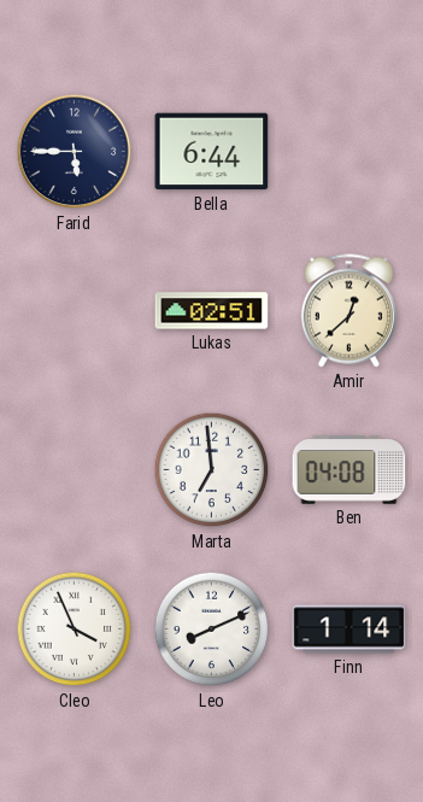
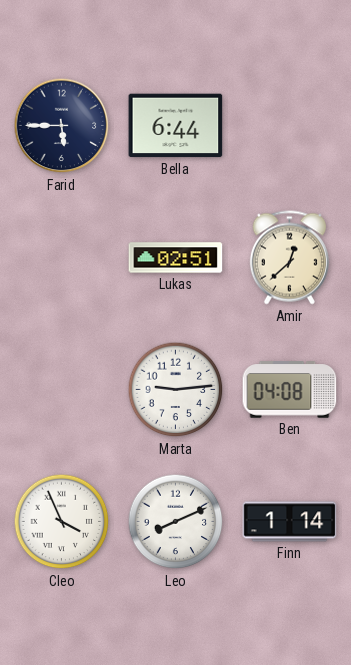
Marta: 6:59 -> 9:14
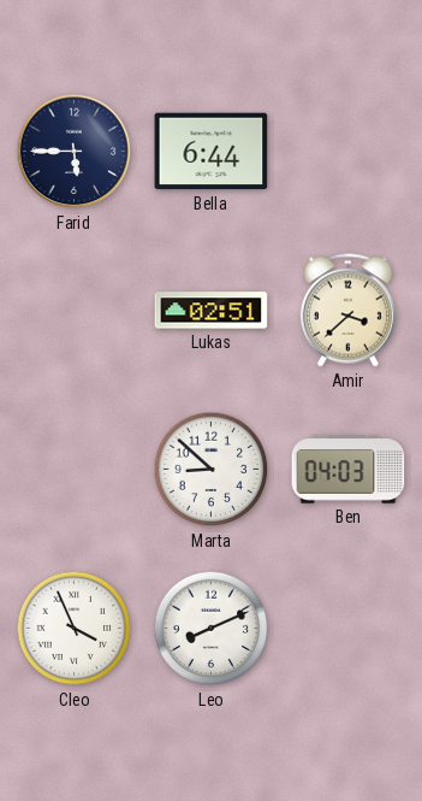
Amir: 12:38 -> 3:38
Marta: 9:14 -> 8:52
Ben: 04:08 -> 04:03
Finn: 1:14 -> none
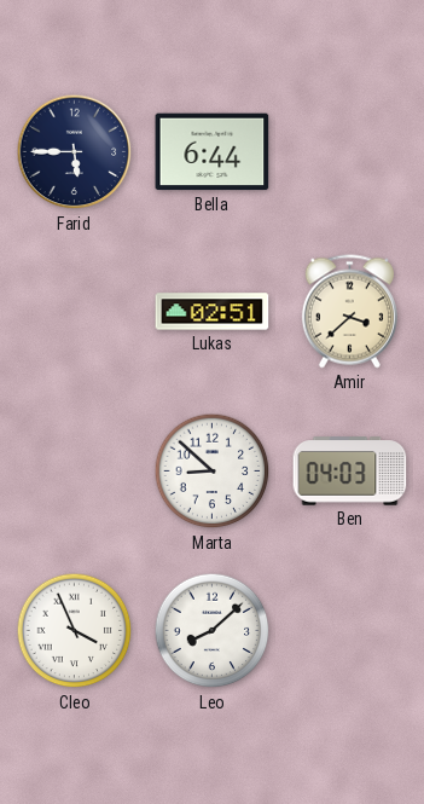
Leo: 8:11 -> 8:08
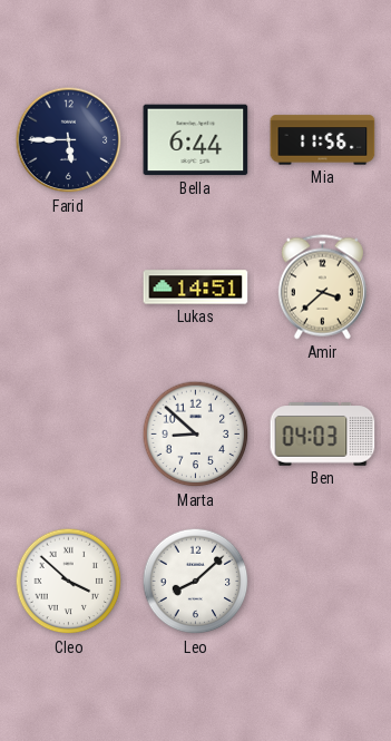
Mia: none -> 11:56
Lukas: 02:51 -> 14:51
Cleo: 3:56 -> 3:52
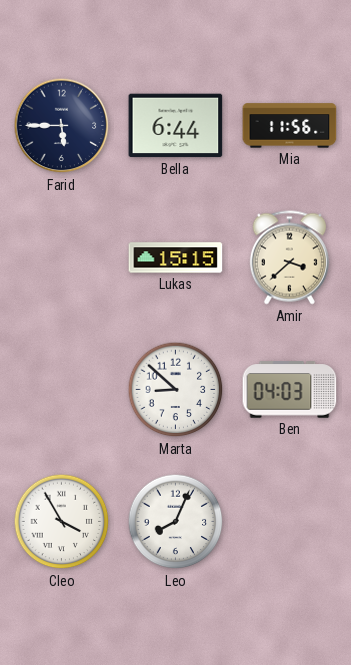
Lukas: 14:51 -> 15:15
Cleo: 3:52 -> 3:55
Leo: 8:08 -> 8:04
